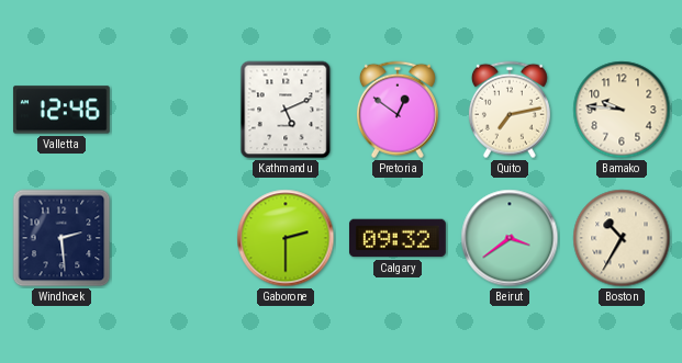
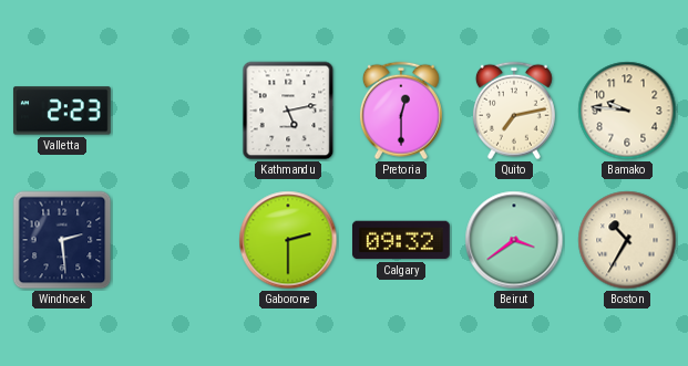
Valletta: 12:46 -> 2:23
Kathmandu: 5:11 -> 5:13
Pretoria: 12:51 -> 12:30
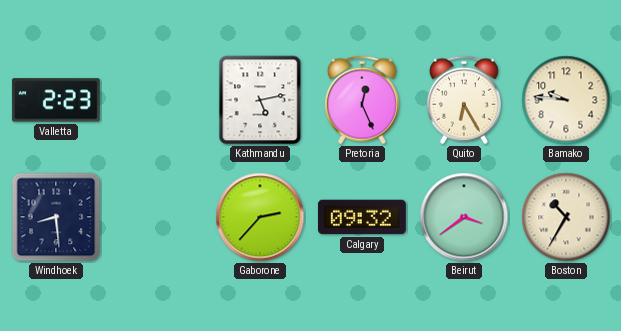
Pretoria: 12:30 -> 12:26
Quito: 7:13 -> 6:25
Windhoek: 2:29 -> 8:29
Gaborone: 2:30 -> 2:37
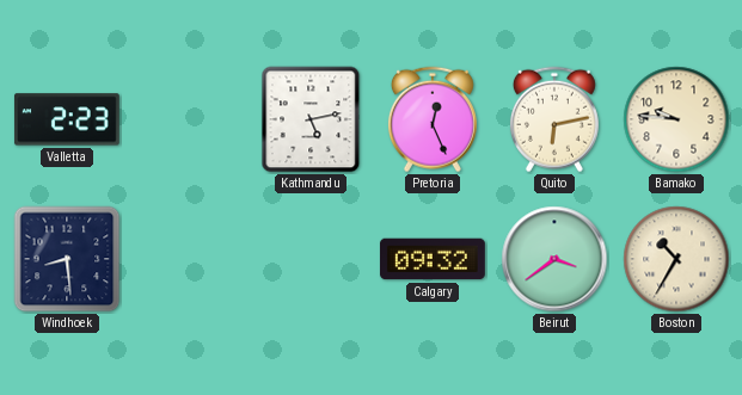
Quito: 6:25 -> 6:13
Gaborone: 2:37 -> none
